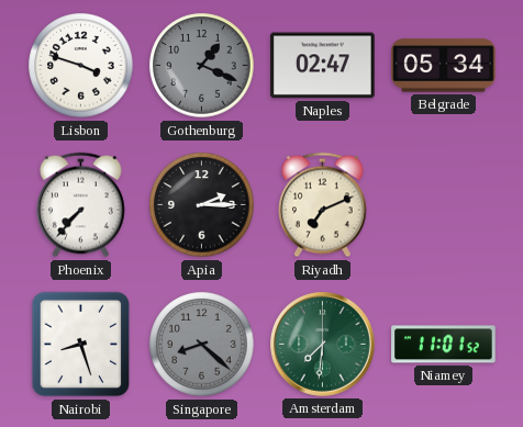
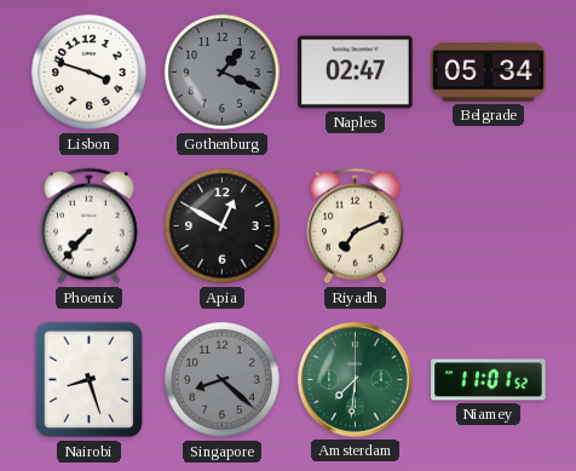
Apia: 2:15 -> 12:50
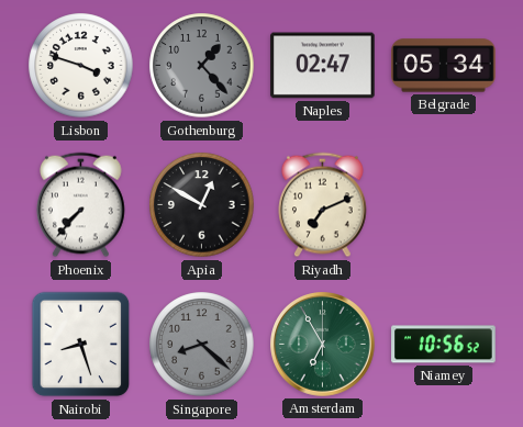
Gothenburg: 1:19 -> 1:23
Amsterdam: 7:31 -> 6:55
Niamey: 11:01 -> 10:56
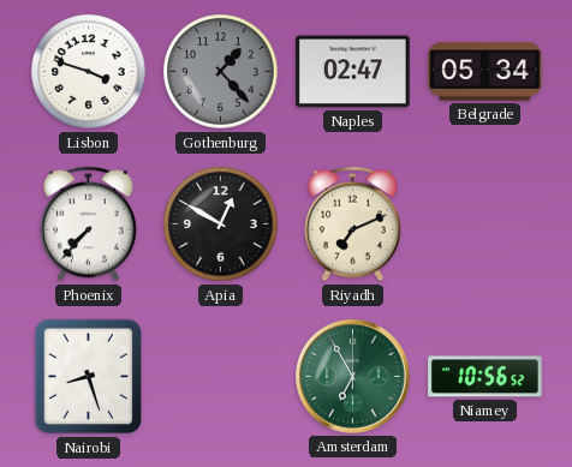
Singapore: 8:22 -> none
